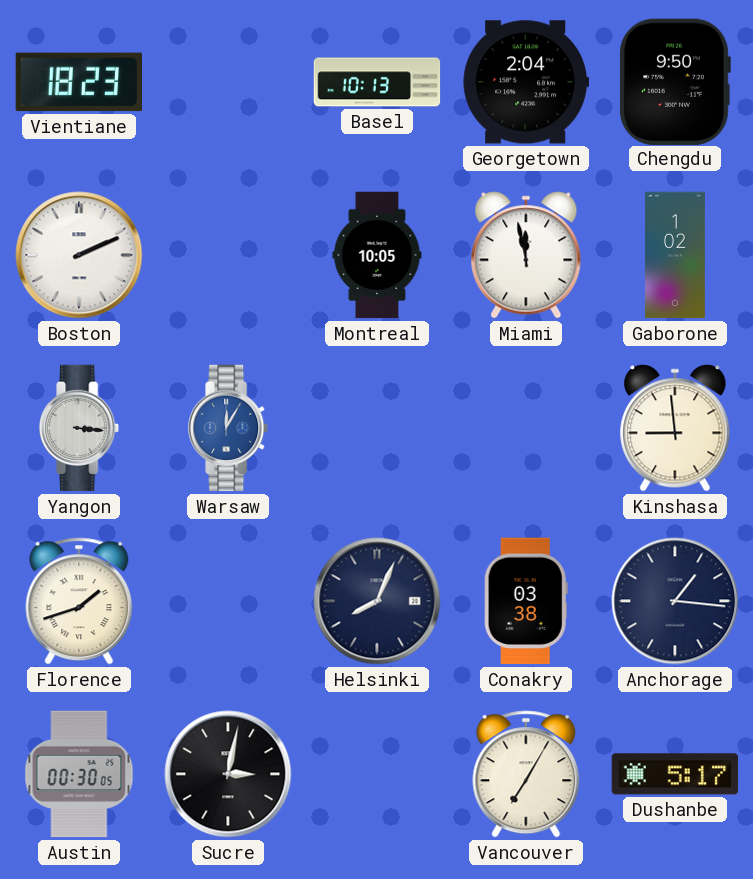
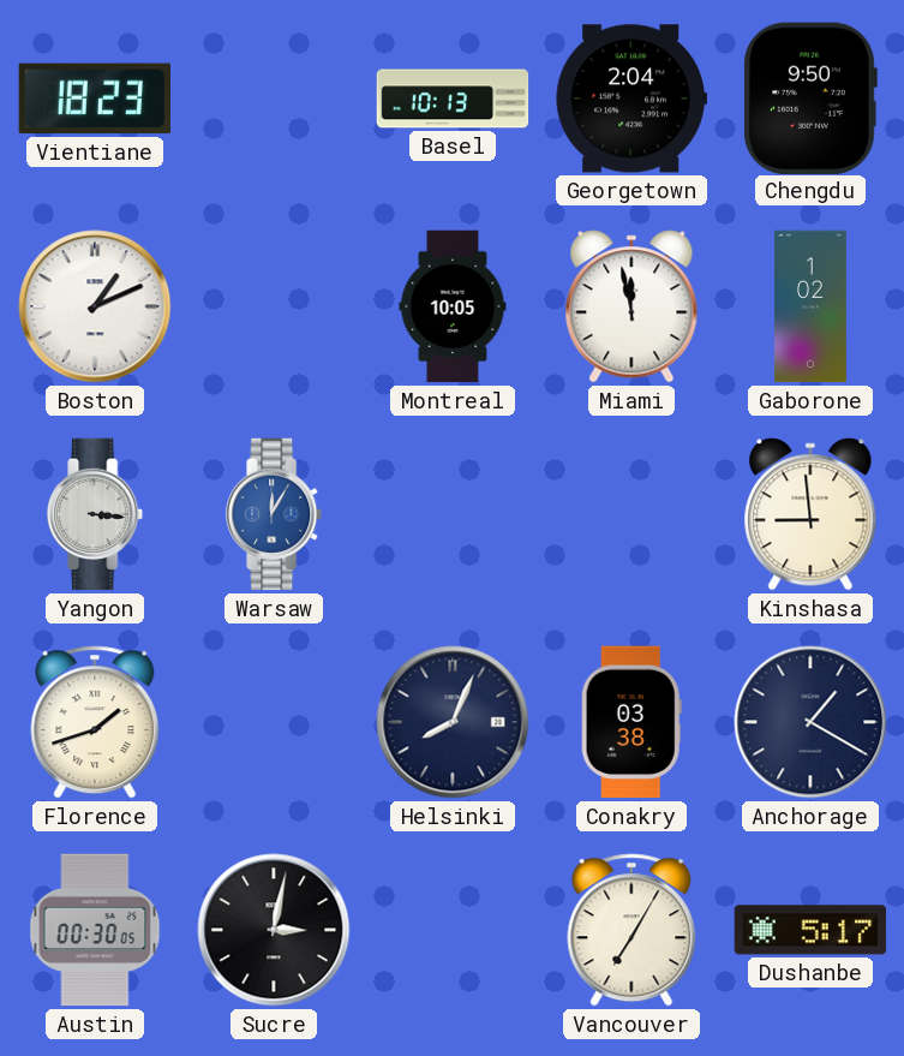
Boston: 2:11 -> 1:11
Anchorage: 1:16 -> 1:20
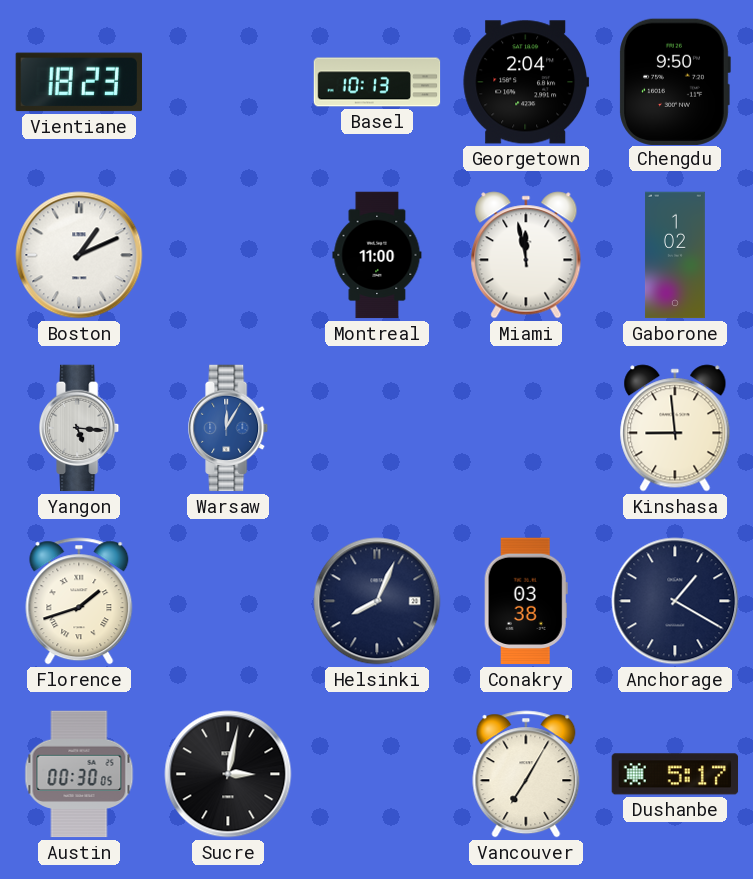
Montreal: 10:05 -> 11:00
Yangon: 3:16 -> 5:16
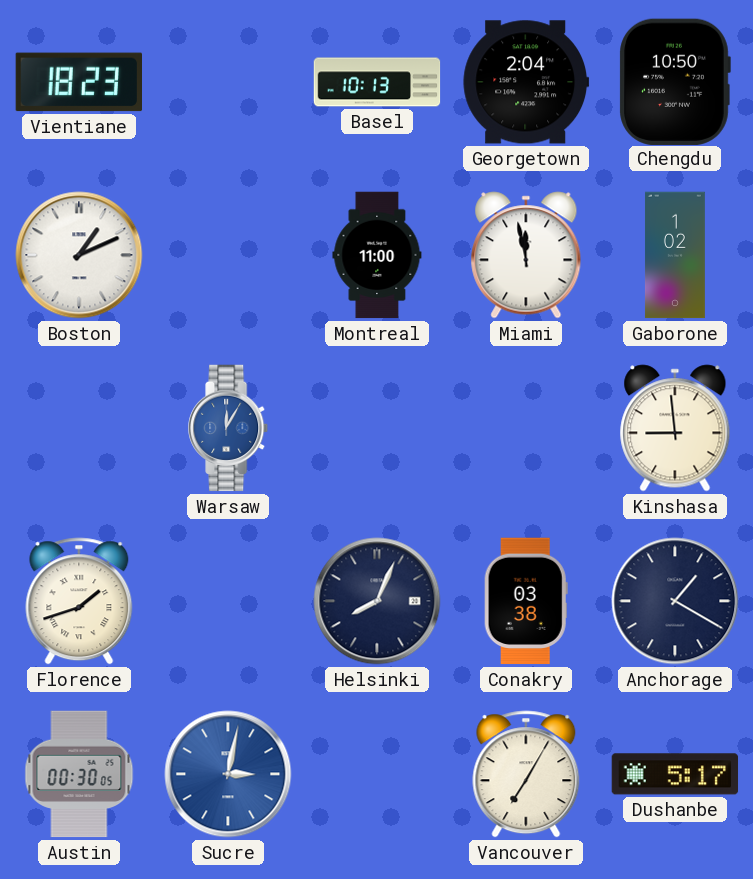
Chengdu: 9:50 -> 10:50
Yangon: 5:16 -> none
Sucre dial: black -> blue
